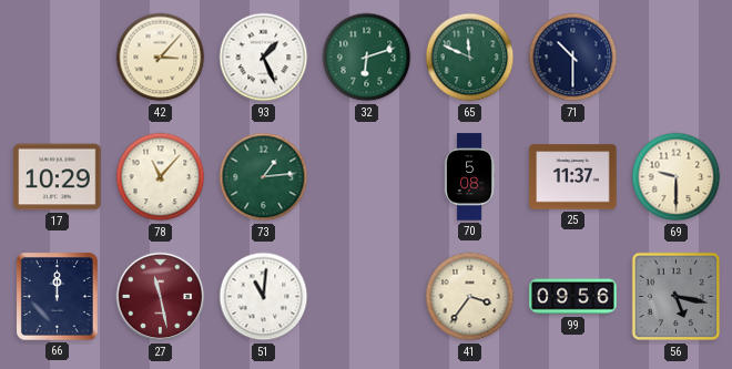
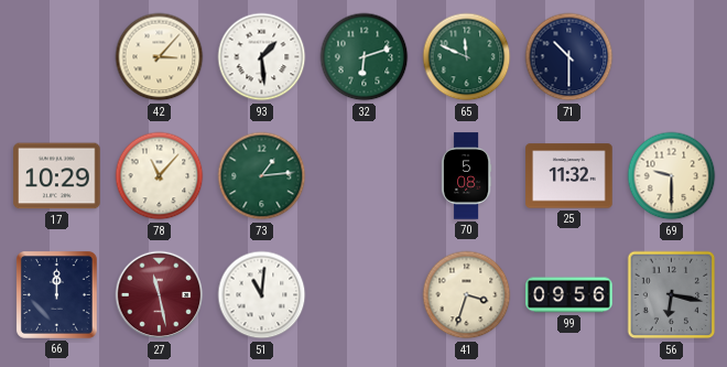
93: 1:26 -> 1:29
25: 11:37 -> 11:32
41: 3:36 -> 3:33
56: 5:17 -> 6:17
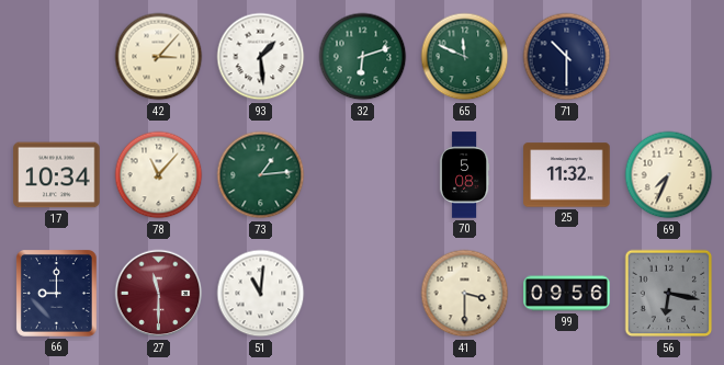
17: 10:29 -> 10:34
69: 9:30 -> 7:34
66: 12:00 -> 9:00
27: 11:28 -> 11:30
41: 3:33 -> 3:30
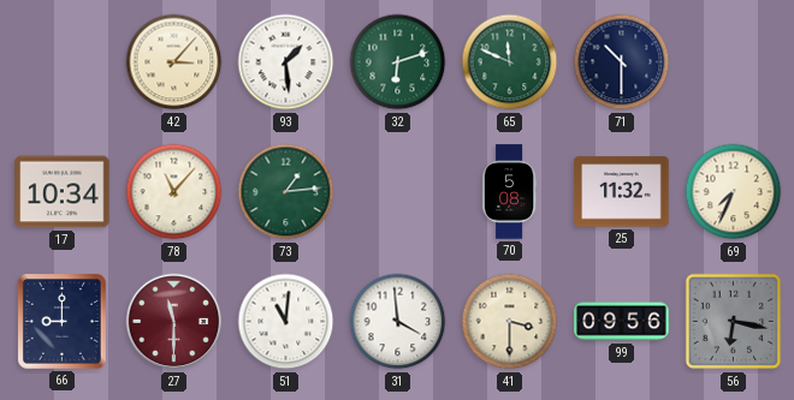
31: none -> 3:59
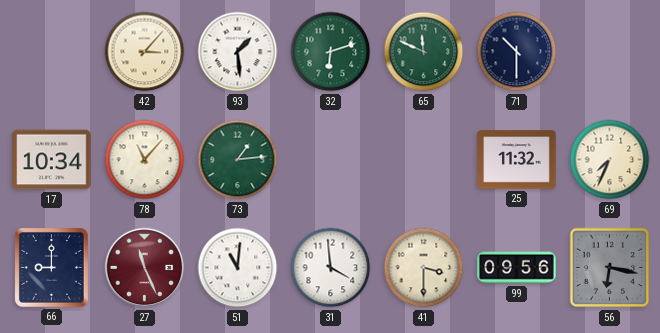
70: 5:08 -> none
27: 11:30 -> 11:26
